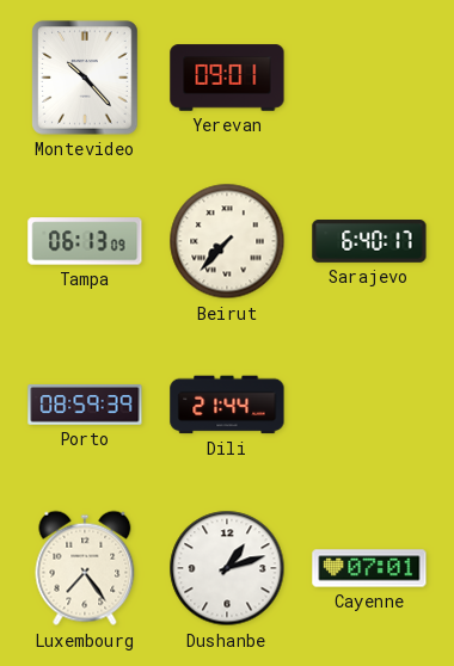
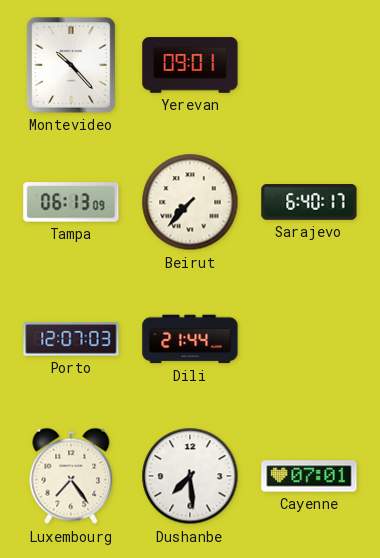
Porto: 08:59 -> 12:07
Dushanbe: 1:12 -> 7:29
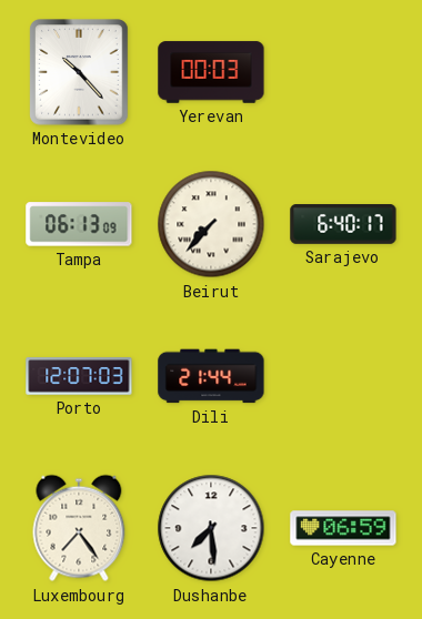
Yerevan: 09:01 -> 00:03
Cayenne: 07:01 -> 06:59
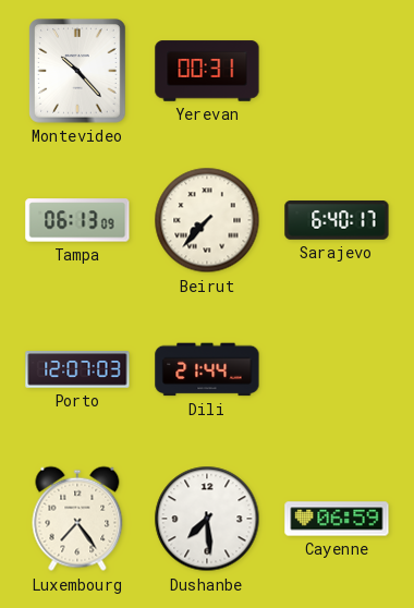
Yerevan: 00:03 -> 00:31
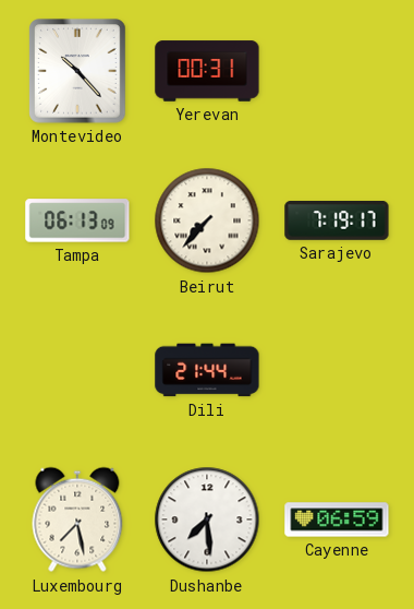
Sarajevo: 6:40 -> 7:19
Porto: 12:07 -> none
Luxembourg: 7:24 -> 7:28
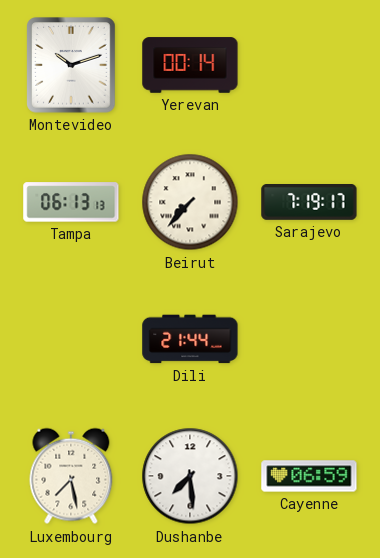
Montevideo: 10:23 -> 10:12
Yerevan: 00:31 -> 00:14
Tampa: 06:13:09 -> 06:13:13
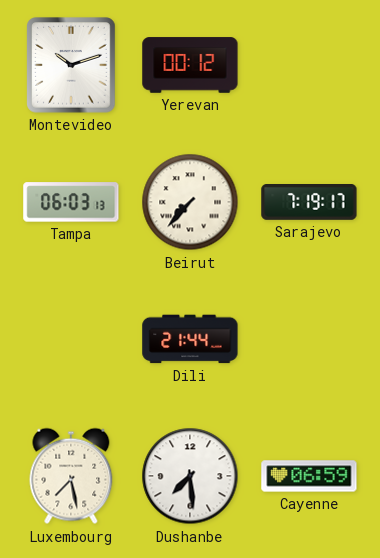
Yerevan: 00:14 -> 00:12
Tampa: 06:13 -> 06:03
